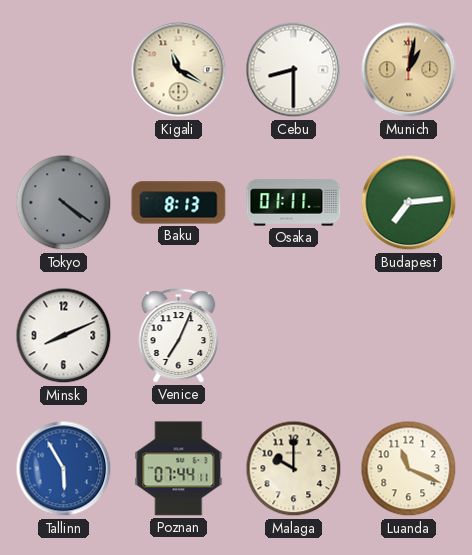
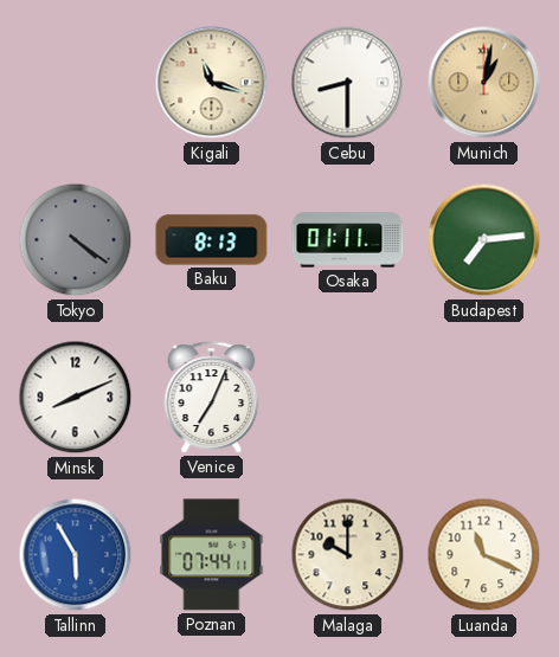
Kigali: 11:20 -> 11:18
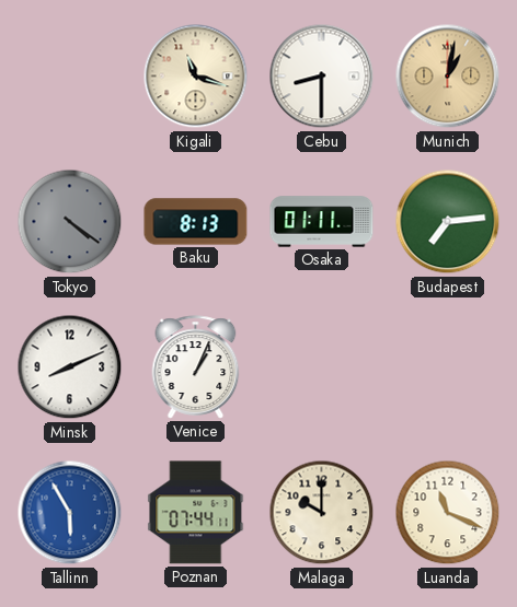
Venice: 7:04 -> 1:04
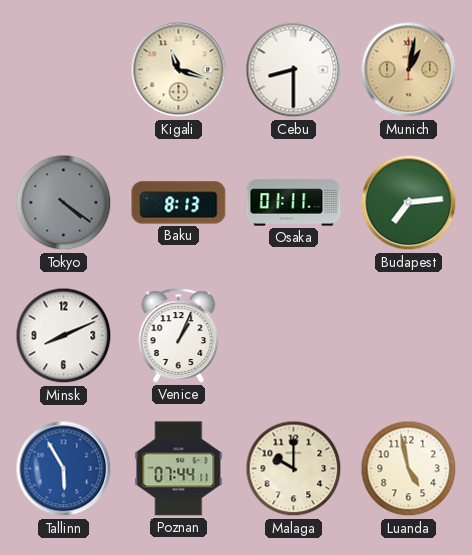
Luanda: 11:19 -> 4:58
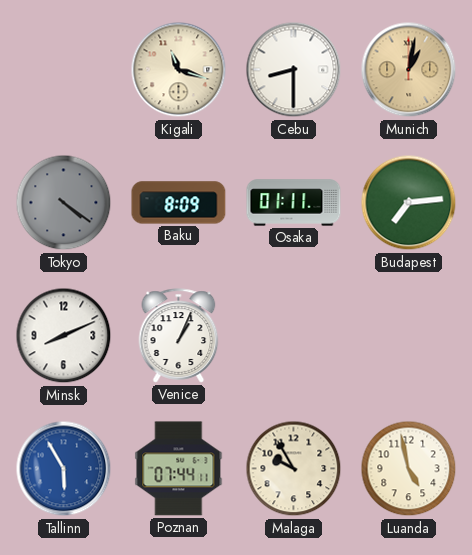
Baku: 8:13 -> 8:09
Malaga: 10:00 -> 9:55
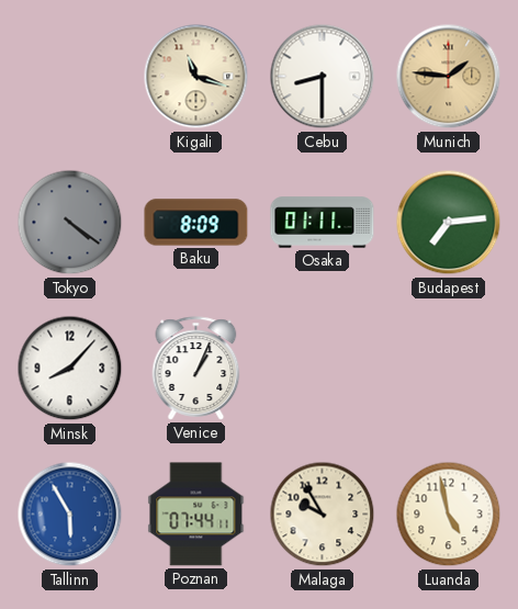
Munich: 1:02 -> 1:46
Minsk: 8:11 -> 8:07
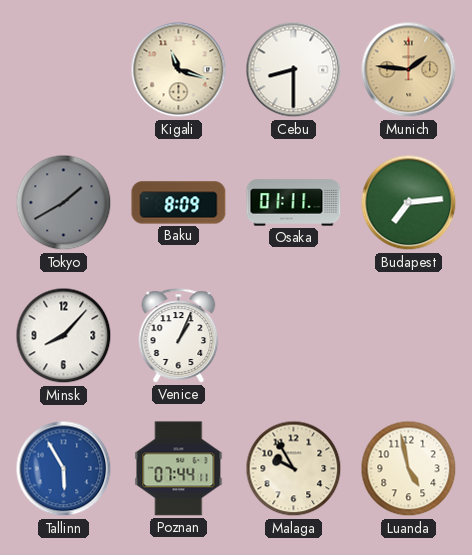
Tokyo: 4:21 -> 1:40
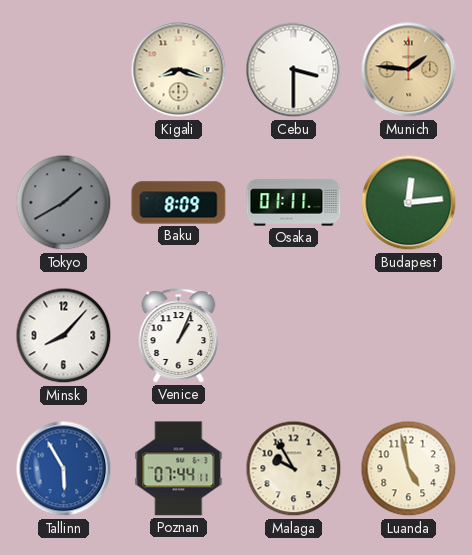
Kigali: 11:18 -> 8:18
Cebu: 8:30 -> 3:30
Budapest: 7:14 -> 12:14
